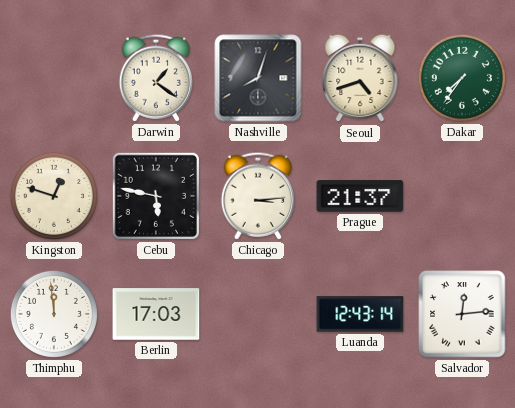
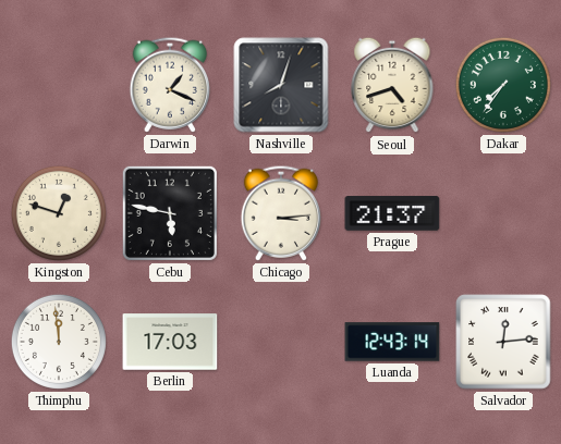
Darwin: 1:21 -> 1:19
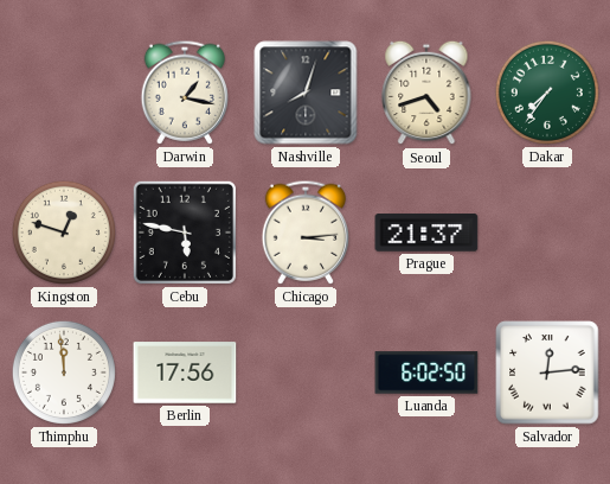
Darwin: 1:19 -> 1:17
Berlin: 17:03 -> 17:56
Luanda: 12:43 -> 6:02
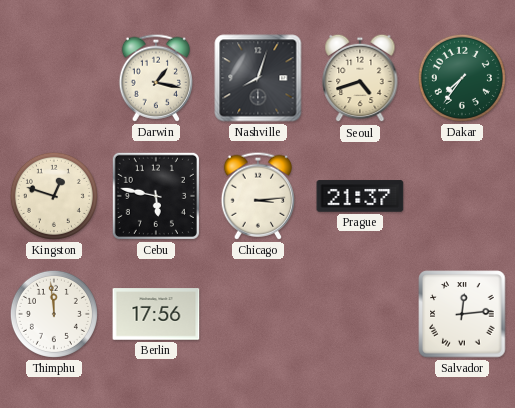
Luanda: 6:02 -> none
